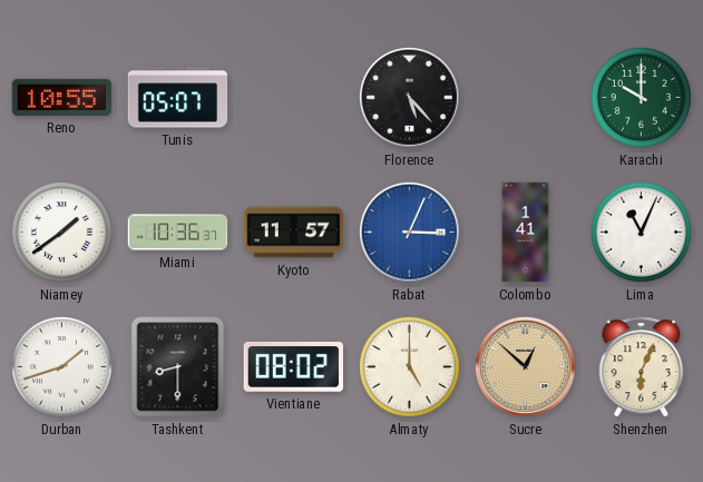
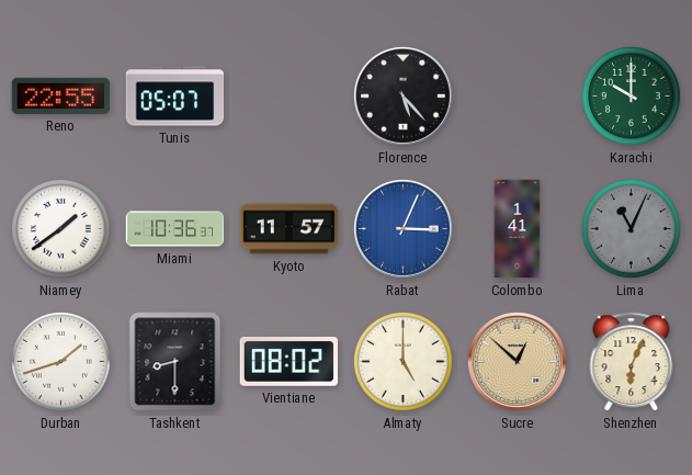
Reno: 10:55 -> 22:55
Lima dial: white -> grey
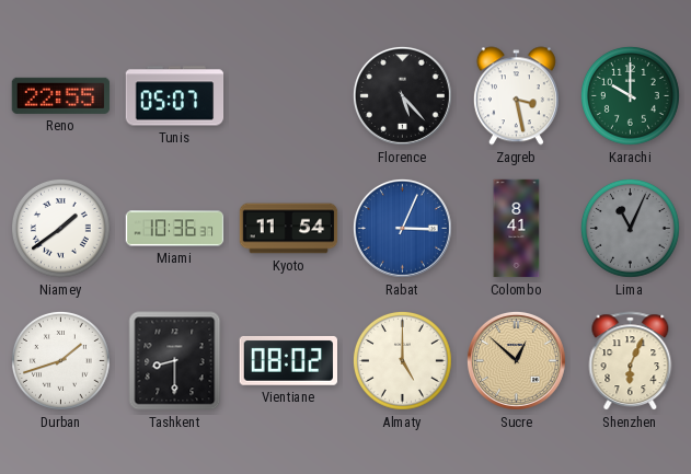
Zagreb: none -> 3:28
Kyoto: 11:57 -> 11:54
Colombo: 1:41 -> 8:41
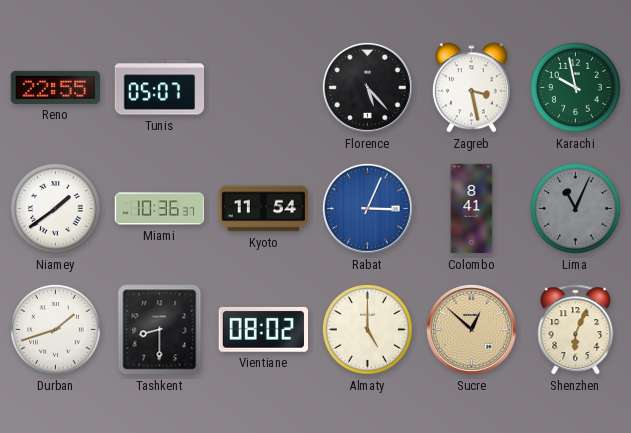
Karachi: 10:00 -> 9:58
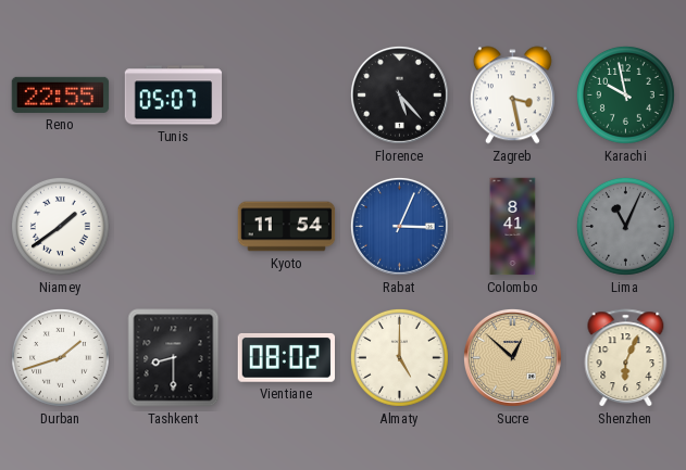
Miami: 10:36 -> none
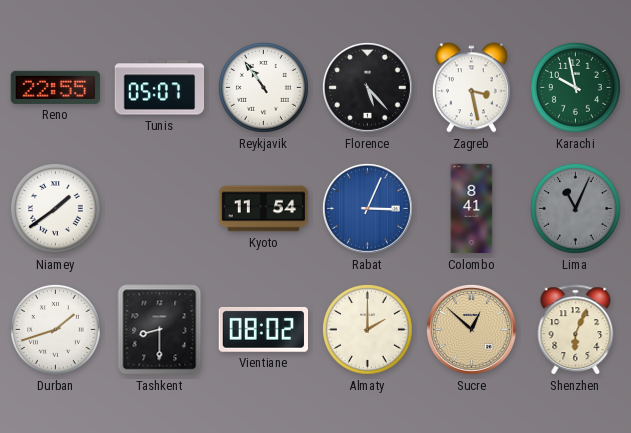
Reykjavik: none -> 10:54
Almaty: 5:00 -> 2:00
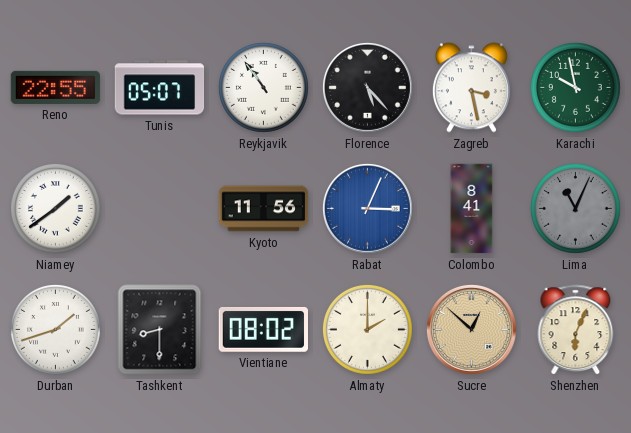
Kyoto: 11:54 -> 11:56
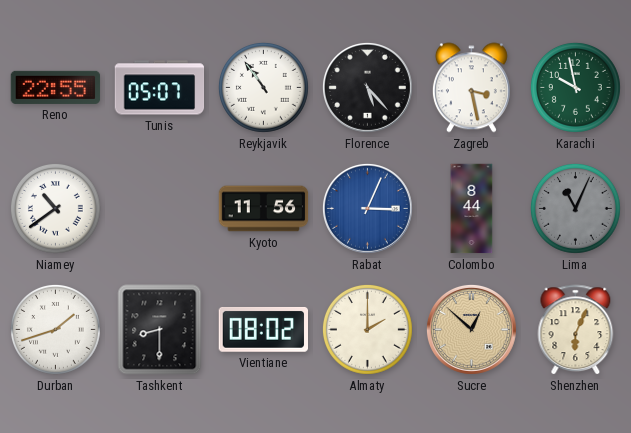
Niamey: 1:39 -> 10:39
Colombo: 8:41 -> 8:44
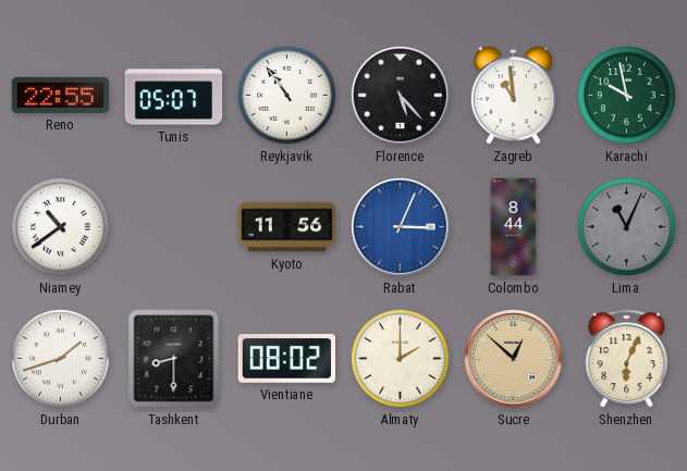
Zagreb: 3:28 -> 10:59
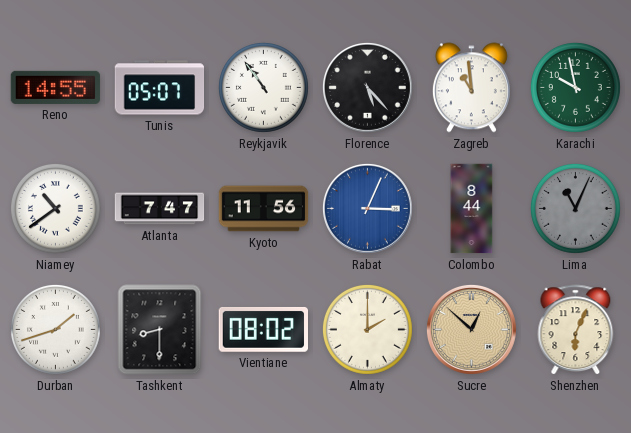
Reno: 22:55 -> 14:55
Atlanta: none -> 7:47
